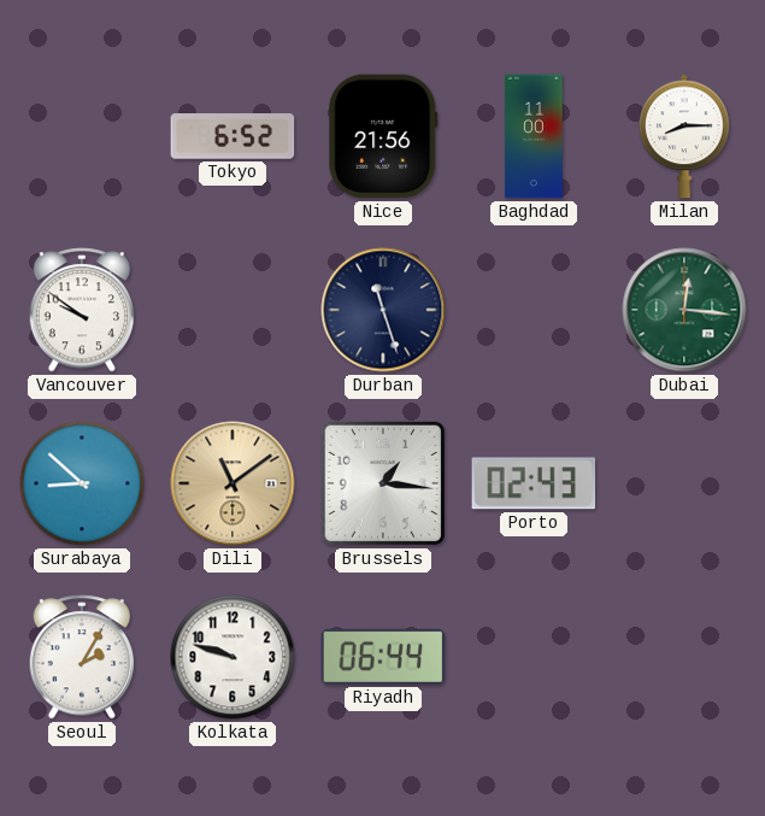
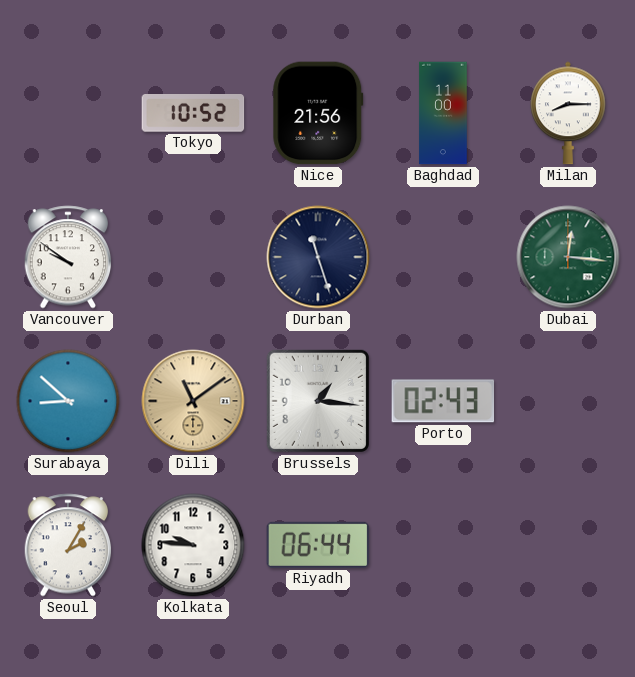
Tokyo: 6:52 -> 10:52
Kolkata: 9:48 -> 9:46
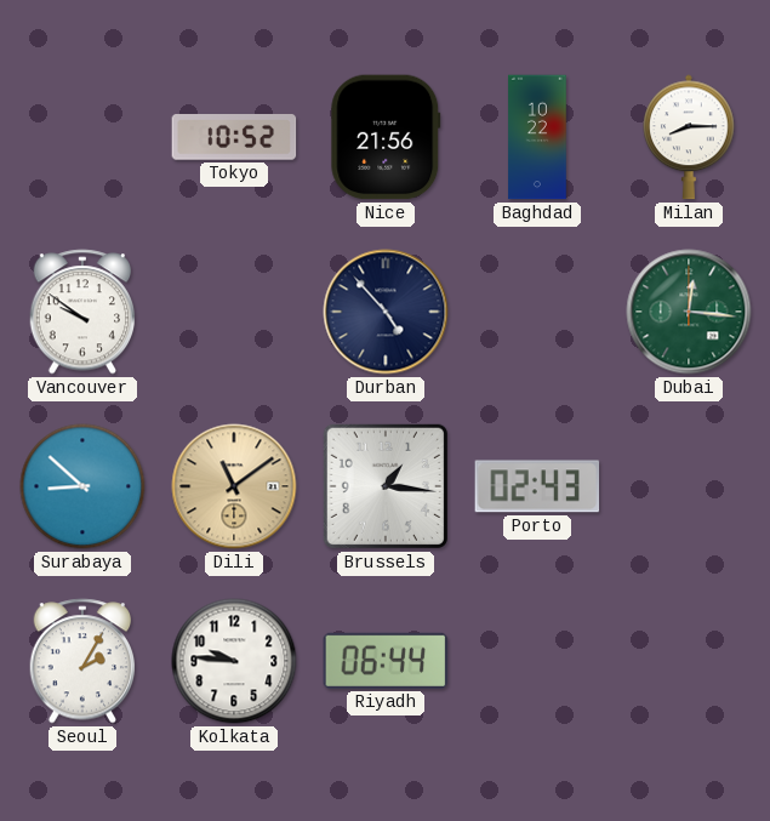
Baghdad: 11:00 -> 10:22
Durban: 11:27 -> 4:53
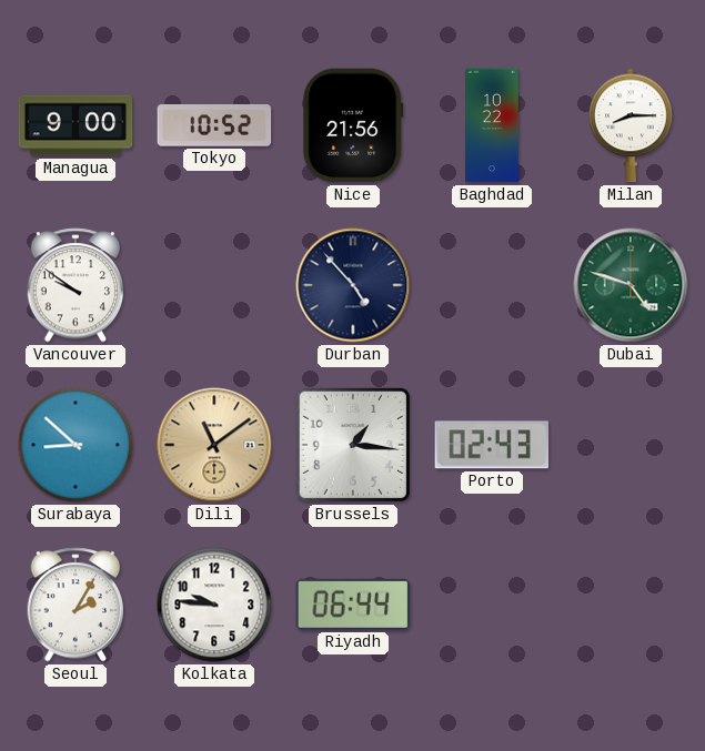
Managua: none -> 9:00
Dubai: 12:16 -> 4:48
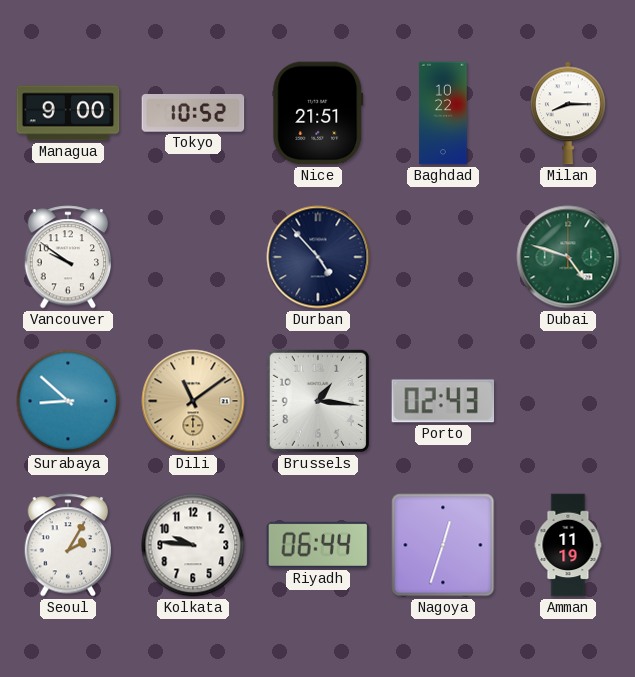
Nice: 21:56 -> 21:51
Nagoya: none -> 12:33
Amman: none -> 11:19
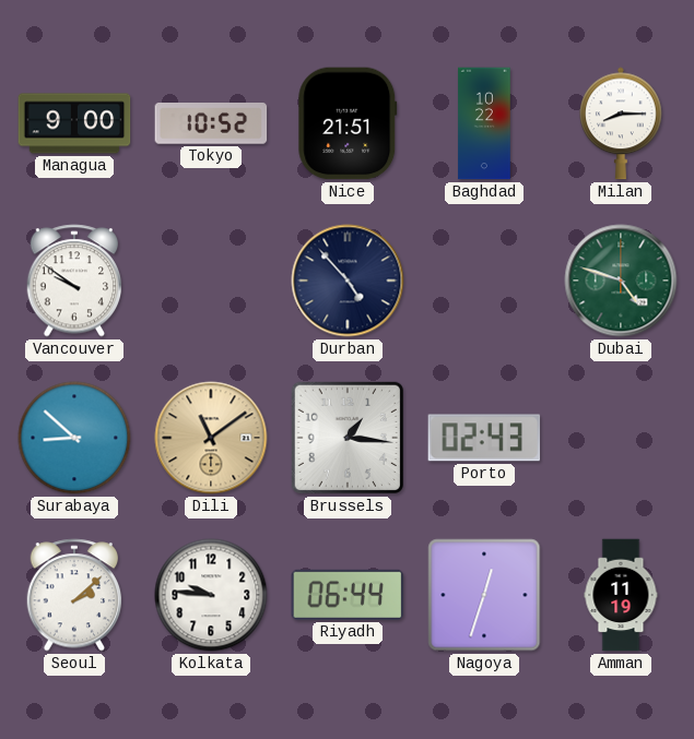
Seoul: 2:05 -> 2:08
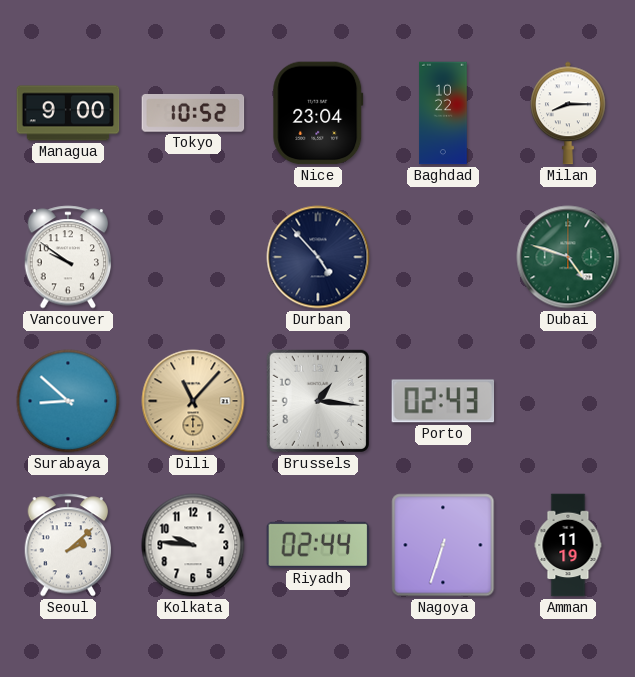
Nice: 21:51 -> 23:04
Dili: 11:09 -> 11:07
Riyadh: 06:44 -> 02:44
Nagoya: 12:33 -> 6:33
